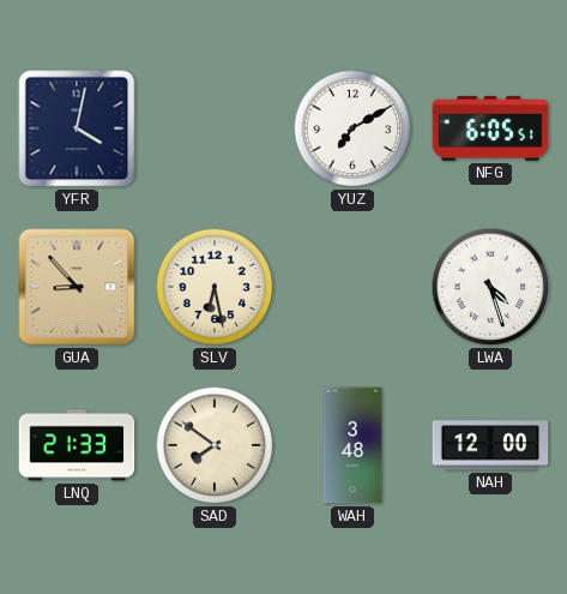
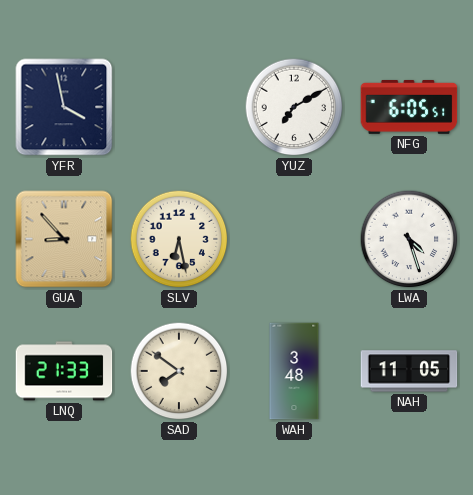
YFR: 4:02 -> 3:58
NAH: 12:00 -> 11:05
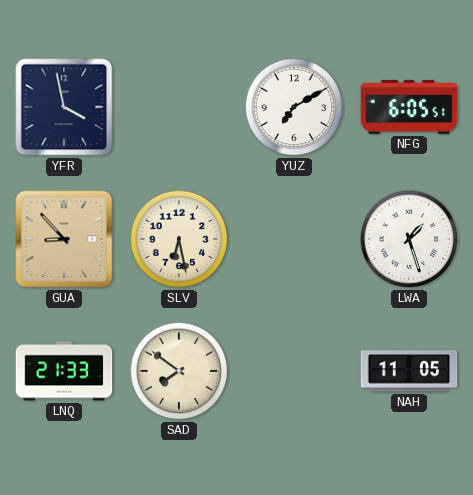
LWA: 4:27 -> 1:27
WAH: 3:48 -> none
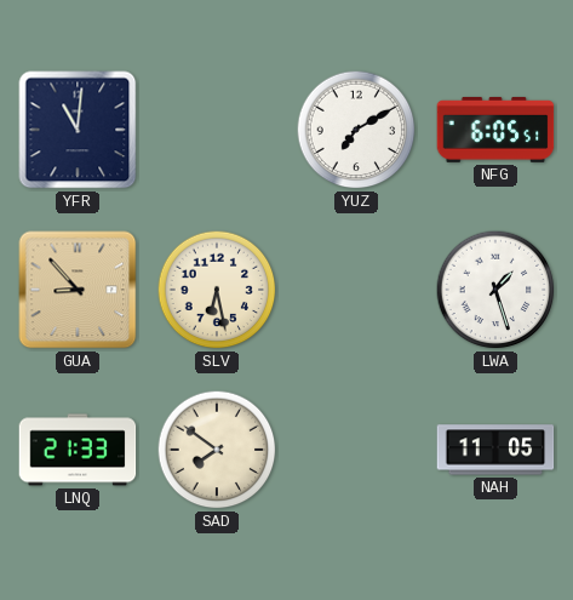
YFR: 3:58 -> 11:01
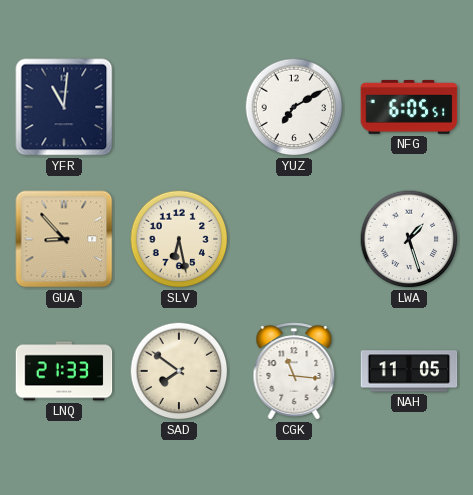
CGK: none -> 11:16
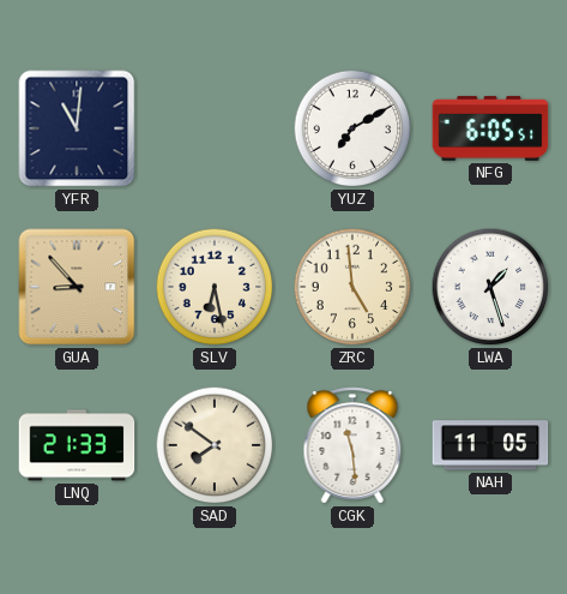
ZRC: none -> 4:59
CGK: 11:16 -> 11:29
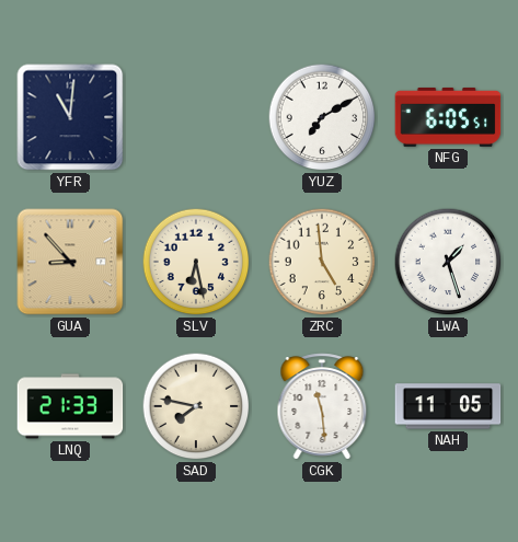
SAD: 7:51 -> 7:47
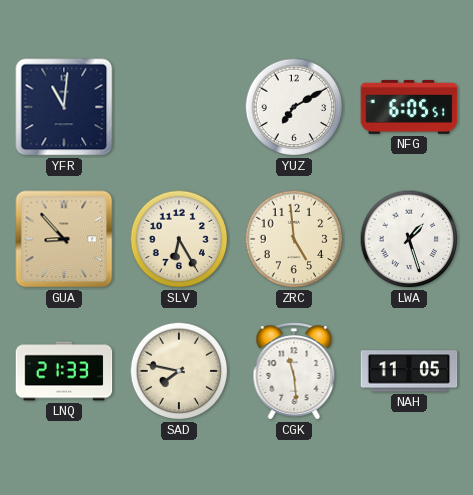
SLV: 6:28 -> 6:25
